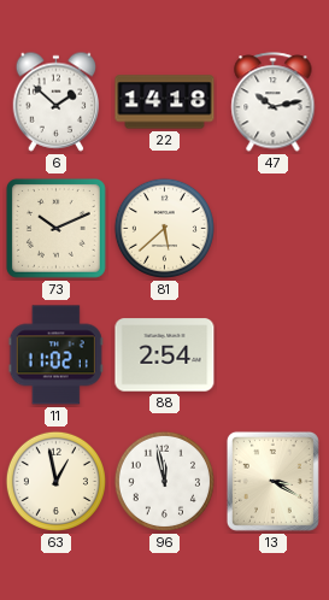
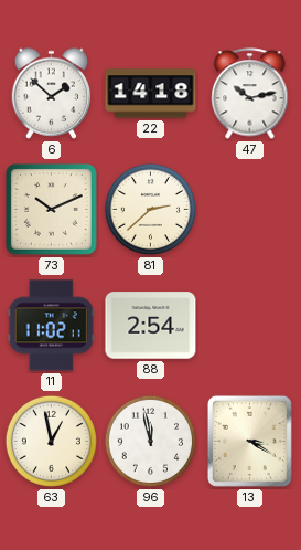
81: 5:38 -> 2:38
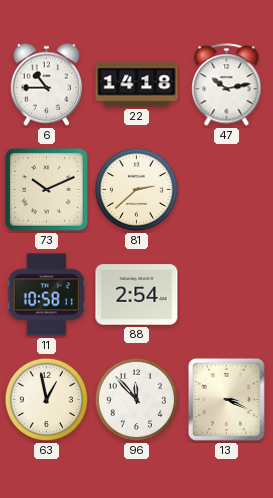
6: 1:52 -> 10:45
11: 11:02 -> 10:58
96: 11:58 -> 11:53
13: 3:20 -> 3:19
